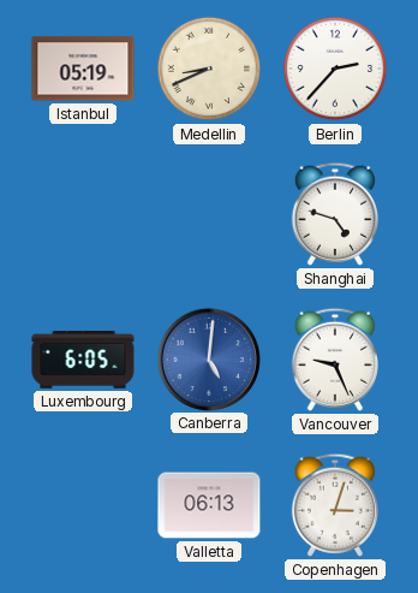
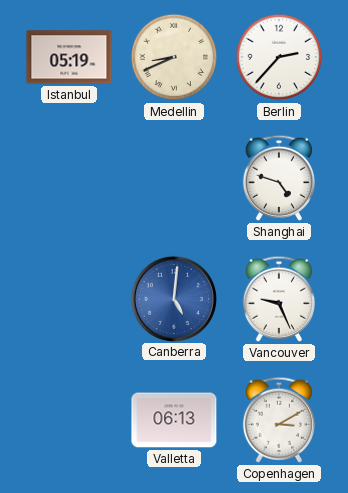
Luxembourg: 6:05 -> none
Copenhagen: 3:03 -> 3:10
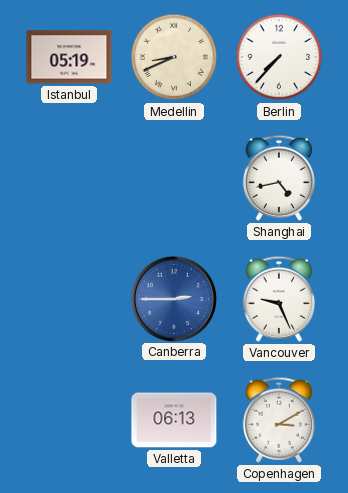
Berlin: 2:37 -> 7:37
Shanghai: 4:48 -> 4:43
Canberra: 5:01 -> 2:45
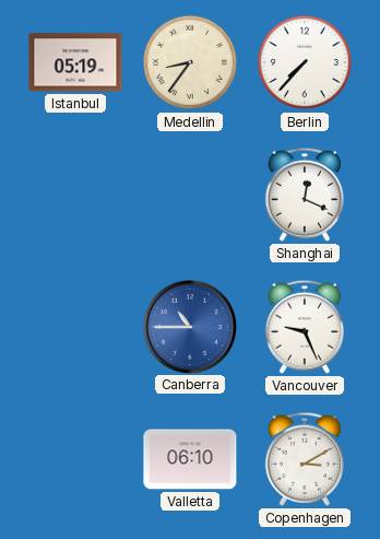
Medellin: 8:41 -> 8:36
Shanghai: 4:43 -> 12:19
Canberra: 2:45 -> 10:45
Valletta: 06:13 -> 06:10
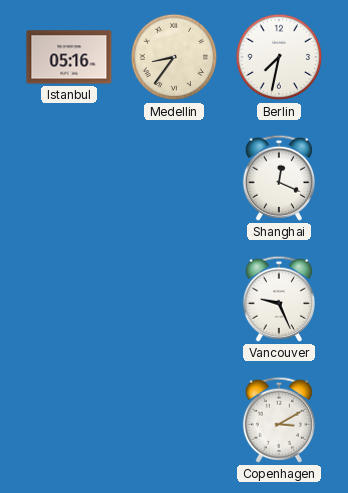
Istanbul: 05:19 -> 05:16
Berlin: 7:37 -> 7:32
Canberra: 10:45 -> none
Valletta: 06:10 -> none
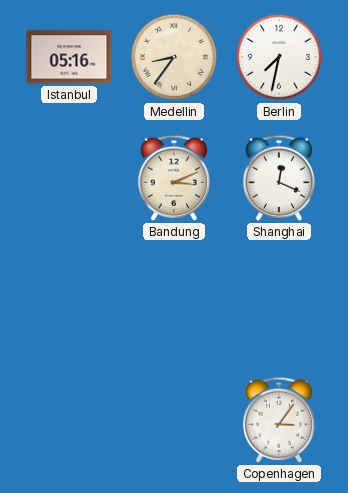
Bandung: none -> 3:11
Vancouver: 9:26 -> none
Copenhagen: 3:10 -> 3:06
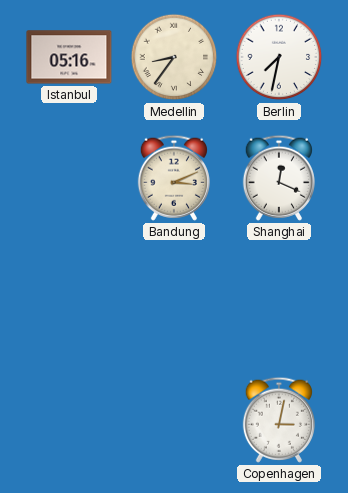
Copenhagen: 3:06 -> 3:02
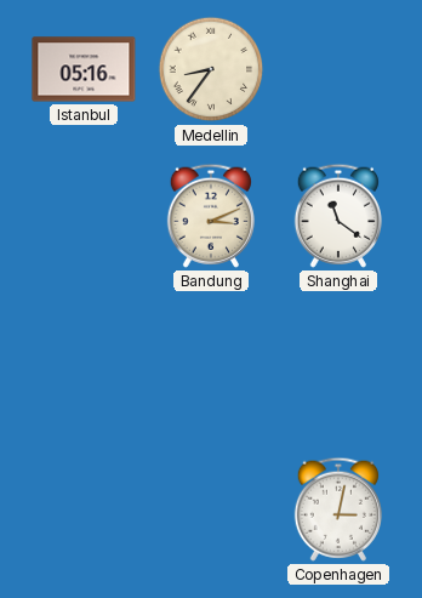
Berlin: 7:32 -> none
Shanghai: 12:19 -> 11:21
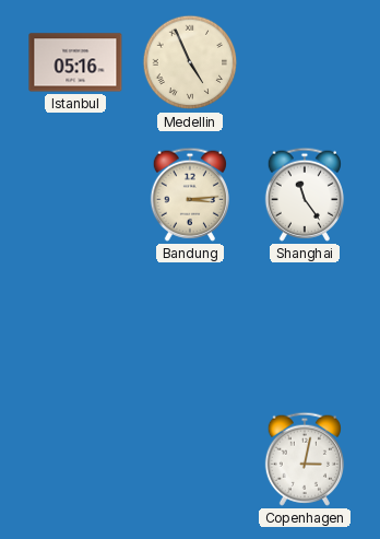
Medellin: 8:36 -> 4:56
Bandung: 3:11 -> 3:14
Shanghai: 11:21 -> 11:24
